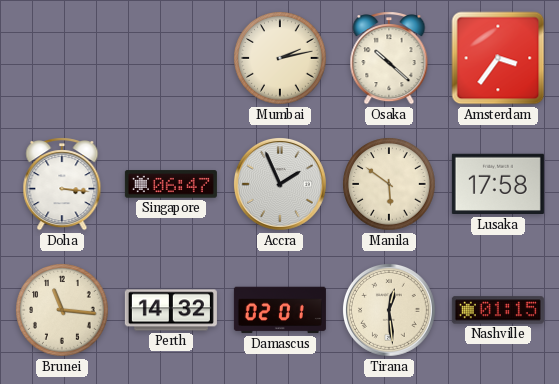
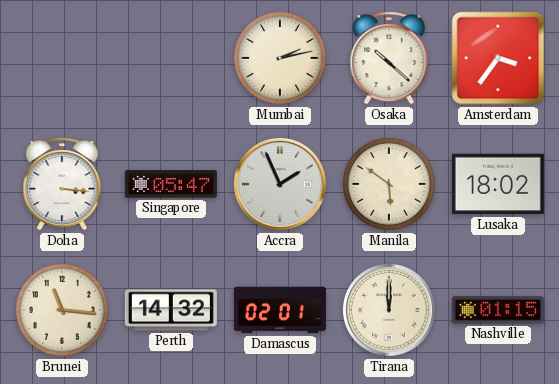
Singapore: 06:47 -> 05:47
Lusaka: 17:58 -> 18:02
Tirana: 12:29 -> 12:00
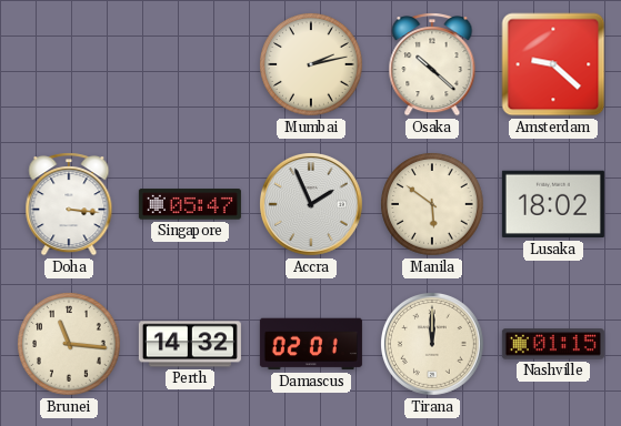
Amsterdam: 3:36 -> 9:22
